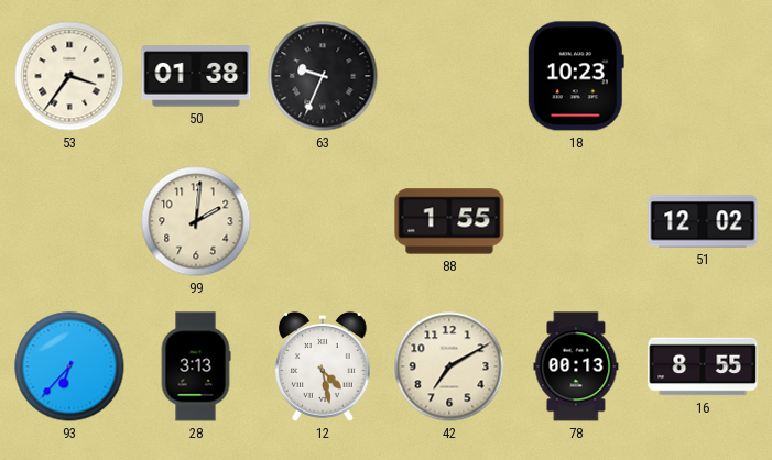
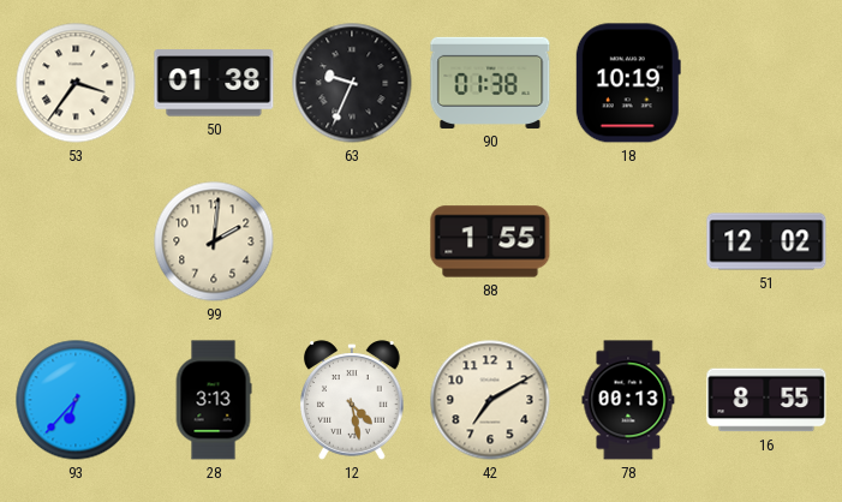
90: none -> 01:38
18: 10:23 -> 10:19
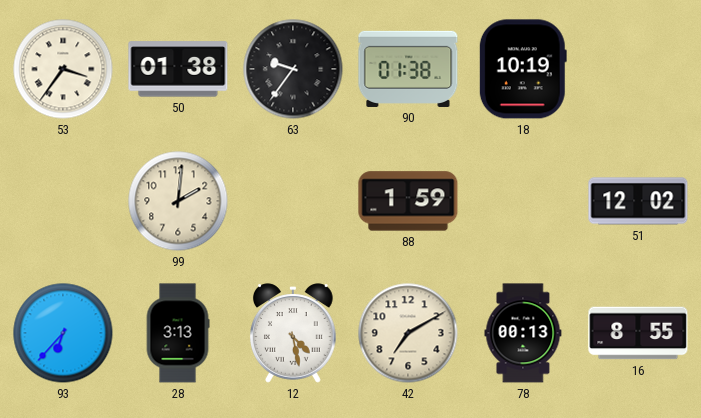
63: 9:34 -> 9:36
88: 1:55 -> 1:59
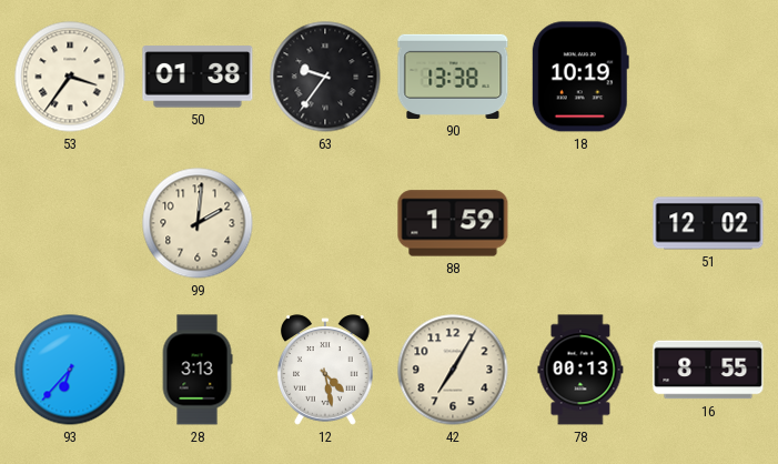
90: 01:38 -> 13:38
42: 7:10 -> 7:05
